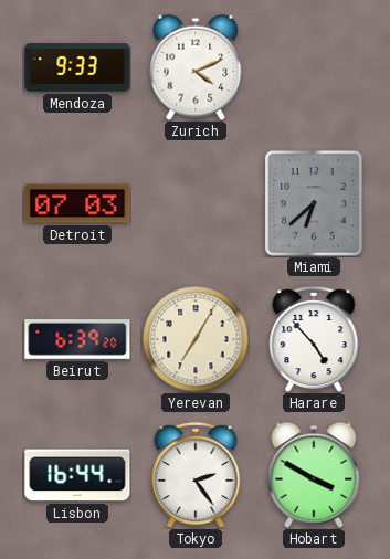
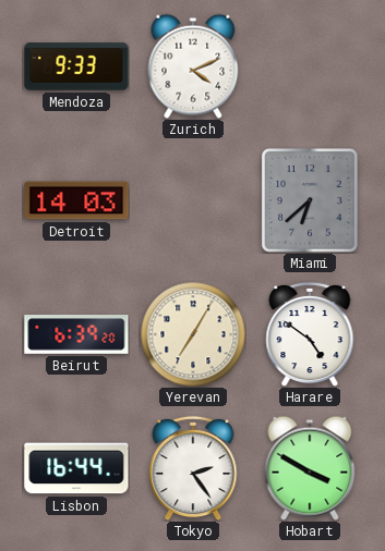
Detroit: 07:03 -> 14:03
Harare: 4:53 -> 4:51
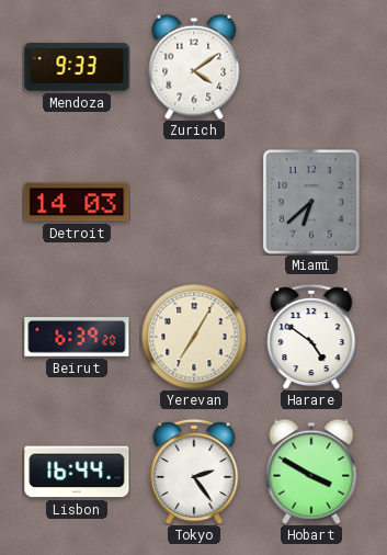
Zurich: 4:11 -> 4:09
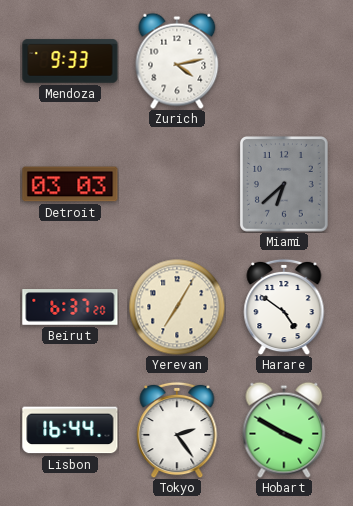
Zurich: 4:09 -> 4:13
Detroit: 14:03 -> 03:03
Beirut: 6:39 -> 6:37
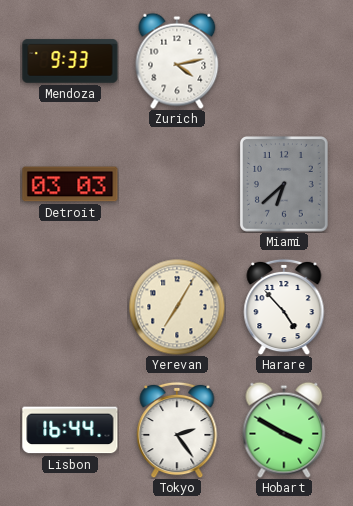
Beirut: 6:37 -> none
Harare: 4:51 -> 4:53
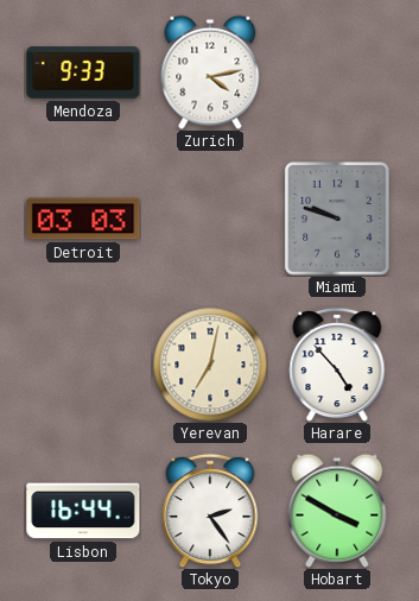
Miami: 6:38 -> 9:48
Yerevan: 7:05 -> 7:02
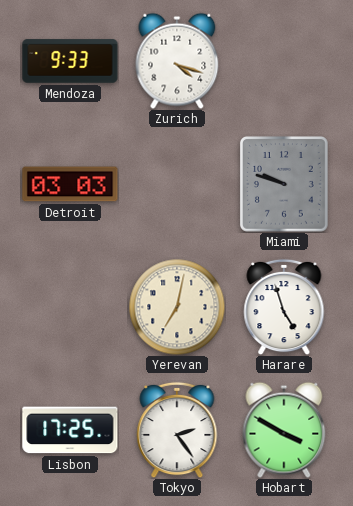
Zurich: 4:13 -> 4:18
Harare: 4:53 -> 4:57
Lisbon: 16:44 -> 17:25
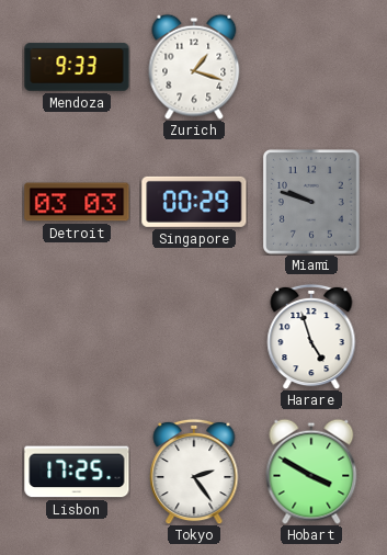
Zurich: 4:18 -> 1:18
Singapore: none -> 00:29
Yerevan: 7:02 -> none
